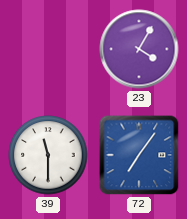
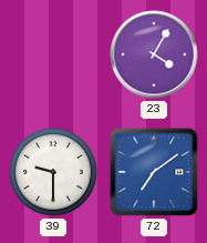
39: 11:30 -> 9:30
72: 7:06 -> 7:09
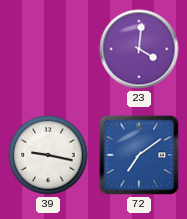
23: 4:05 -> 4:01
39: 9:30 -> 9:17
